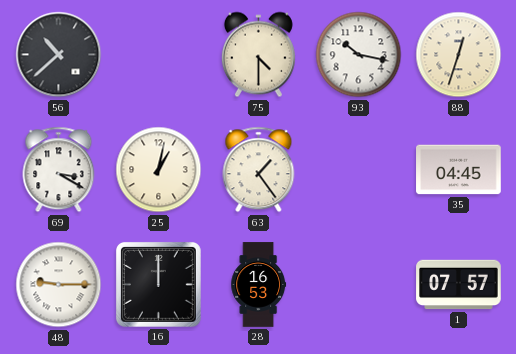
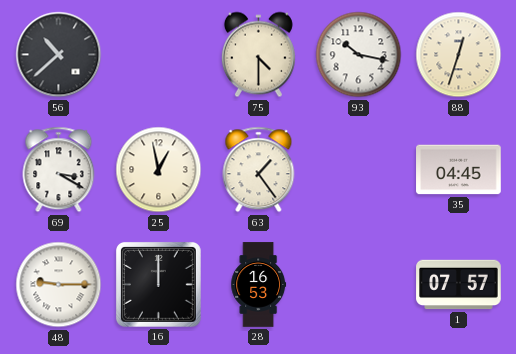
25: 1:02 -> 12:58
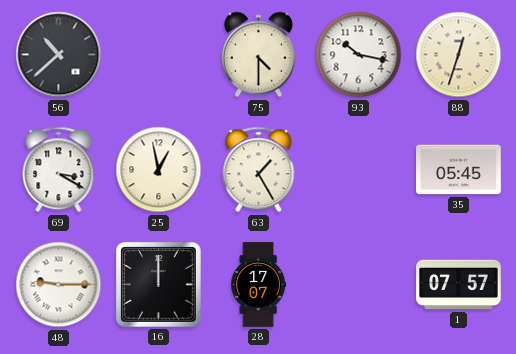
63: 1:24 -> 1:25
35: 04:45 -> 05:45
28: 16:53 -> 17:07
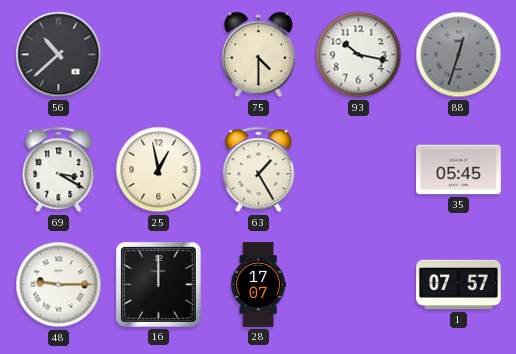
88 dial: cream -> grey
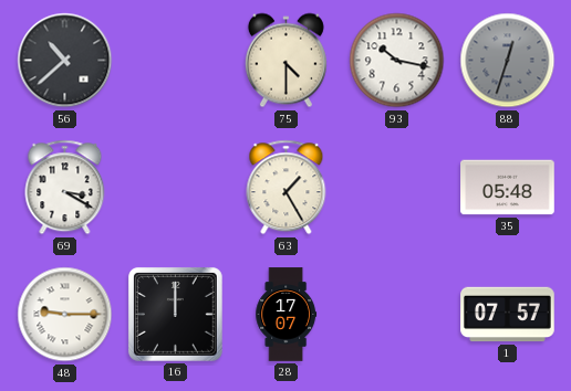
25: 12:58 -> none
35: 05:45 -> 05:48
